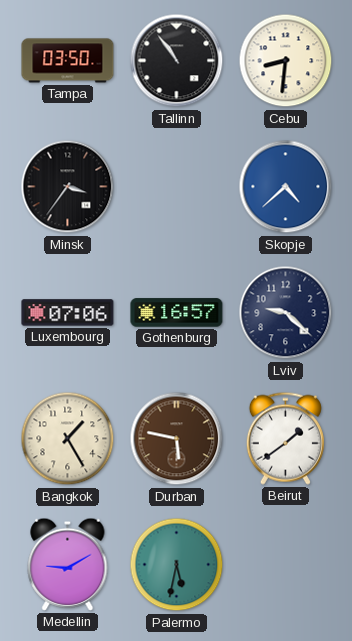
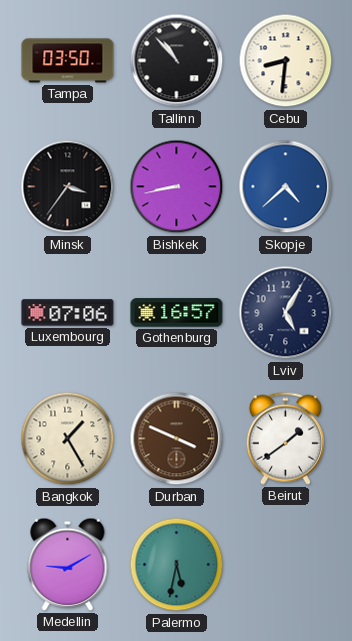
Tallinn: 10:54 -> 10:53
Bishkek: none -> 8:43
Lviv: 9:22 -> 5:05
Durban: 5:47 -> 3:49
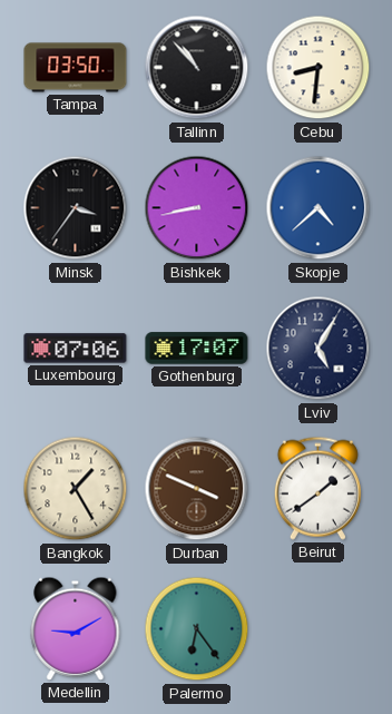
Gothenburg: 16:57 -> 17:07
Palermo: 5:32 -> 6:24
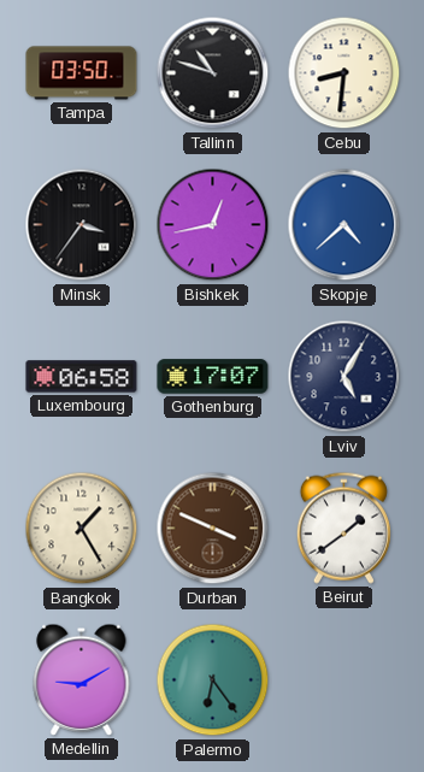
Tallinn: 10:53 -> 10:48
Bishkek: 8:43 -> 12:43
Luxembourg: 07:06 -> 06:58
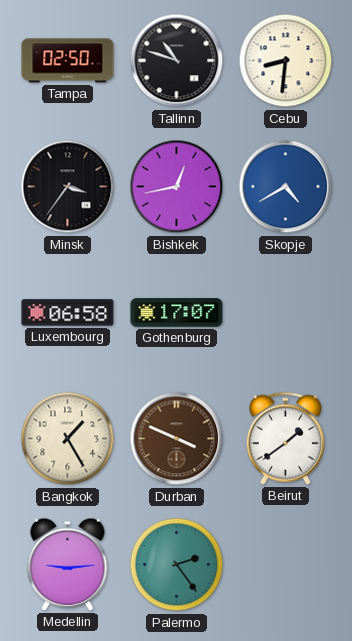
Tampa: 03:50 -> 02:50
Skopje: 4:38 -> 4:40
Lviv: 5:05 -> none
Medellin: 9:10 -> 9:14
Palermo: 6:24 -> 2:24
